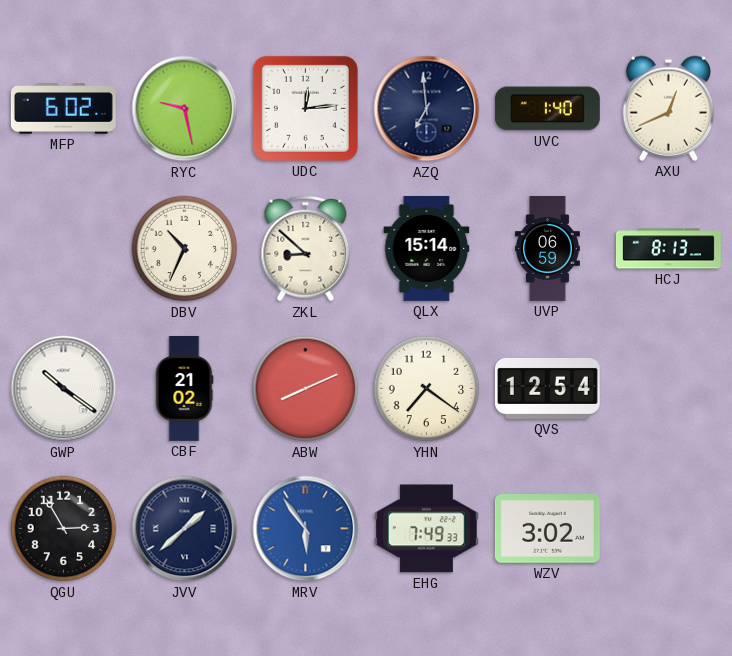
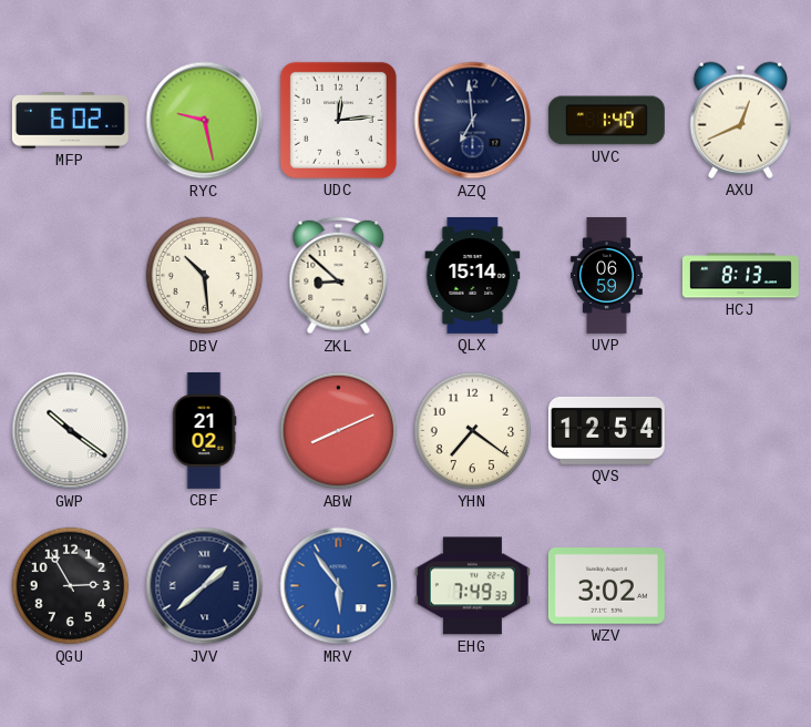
DBV: 10:34 -> 10:29
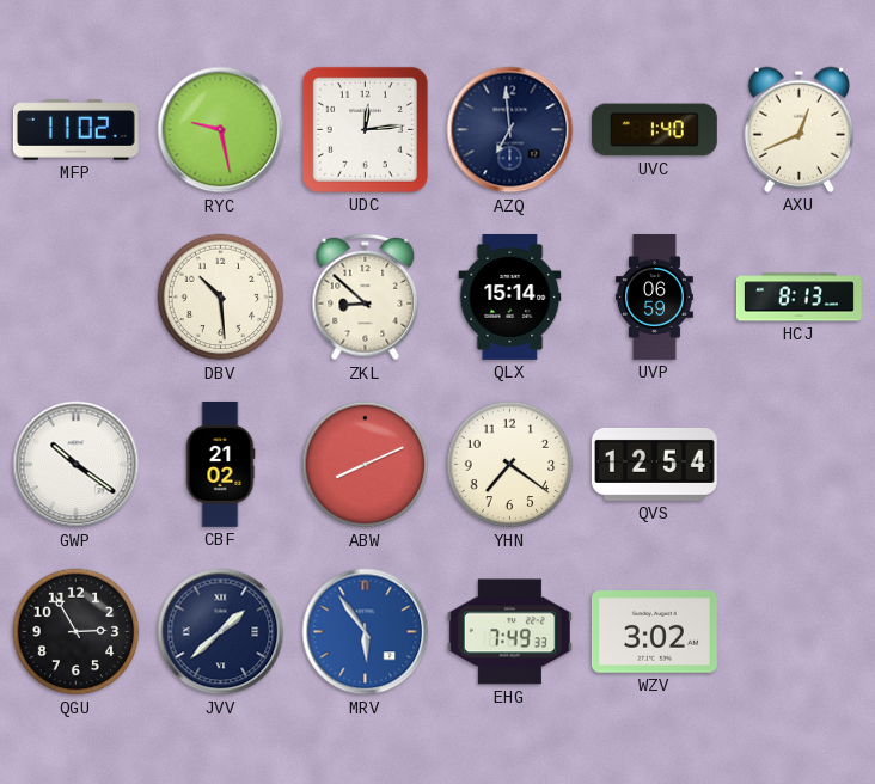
MFP: 6:02 -> 11:02
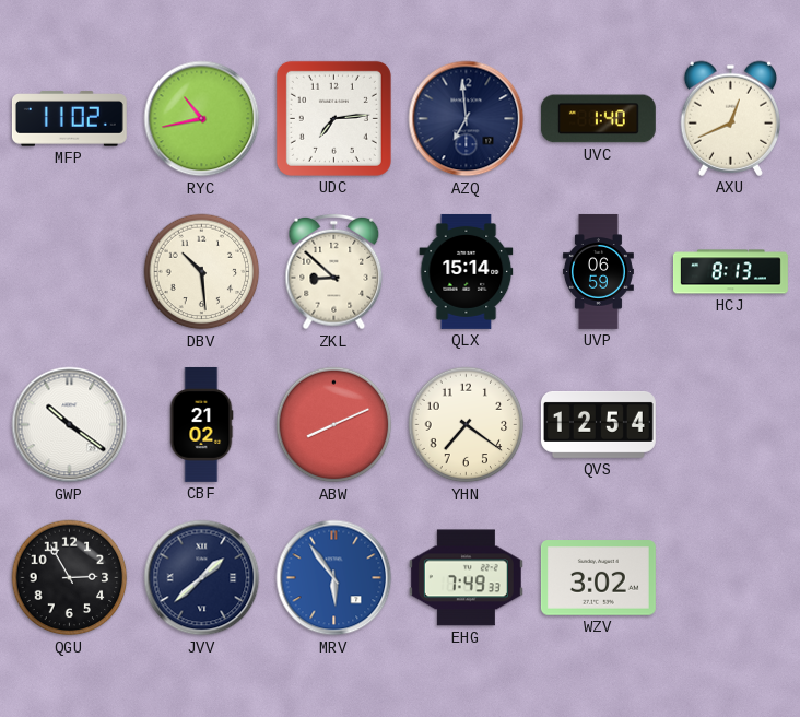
RYC: 9:28 -> 10:43
UDC: 12:14 -> 7:14
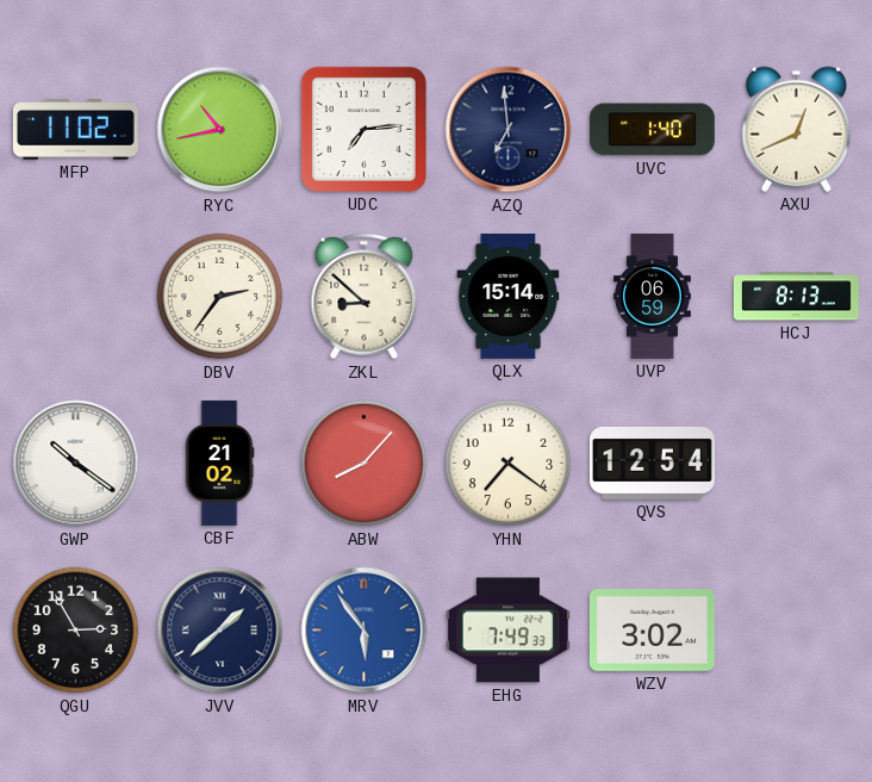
DBV: 10:29 -> 2:36
ABW: 8:11 -> 8:07
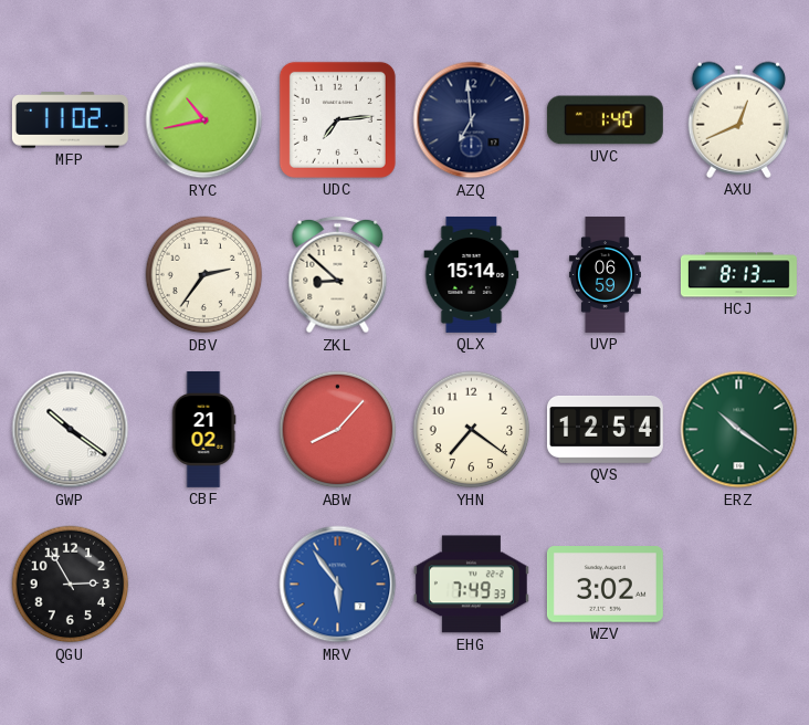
ERZ: none -> 10:21
JVV: 1:38 -> none
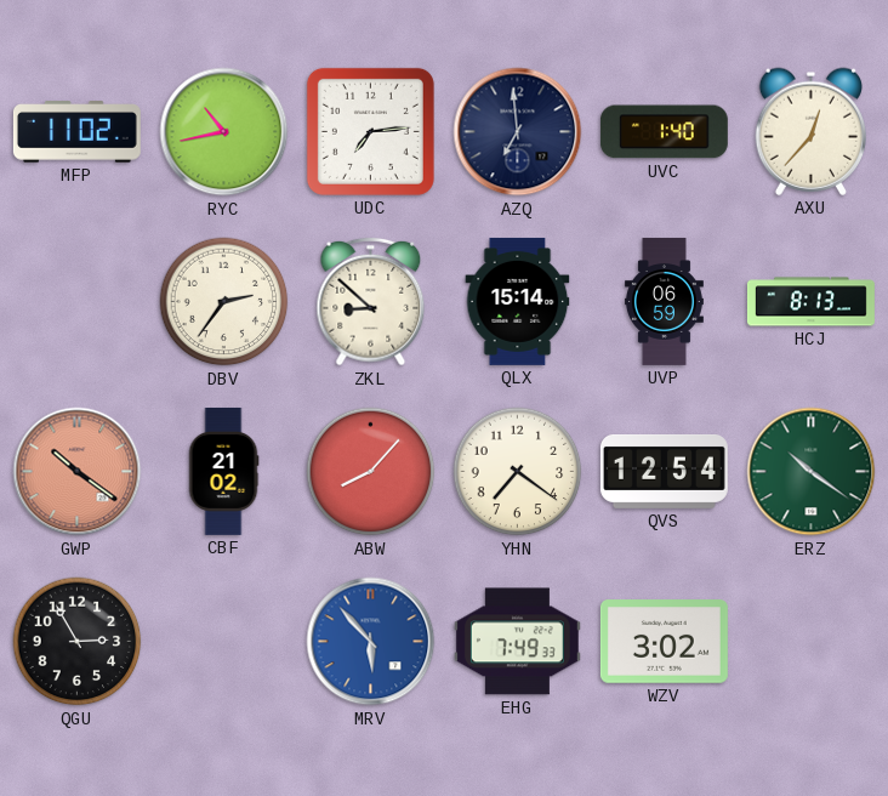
AXU: 12:41 -> 12:37
GWP dial: white -> salmon
MRV: 5:54 -> 5:53
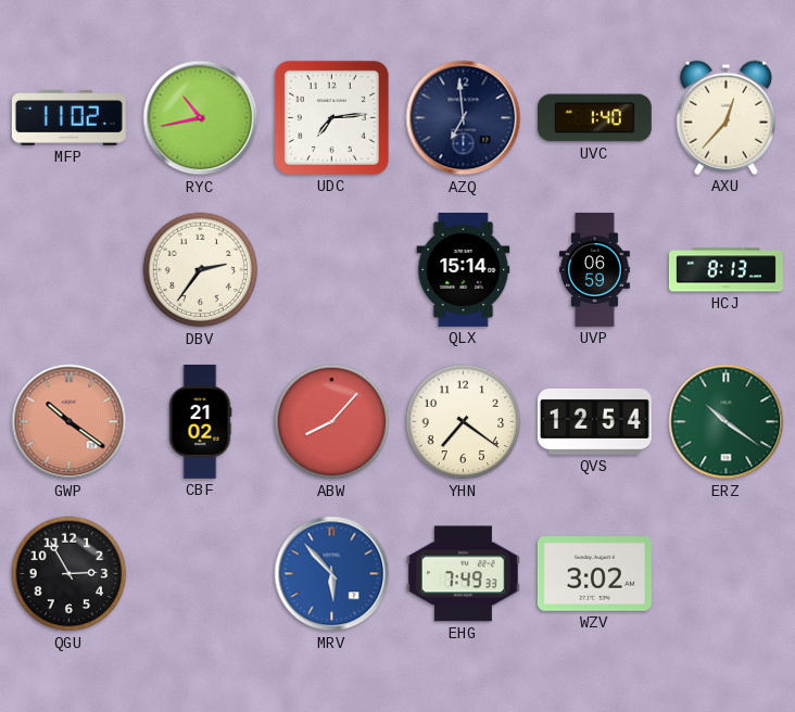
ZKL: 8:52 -> none
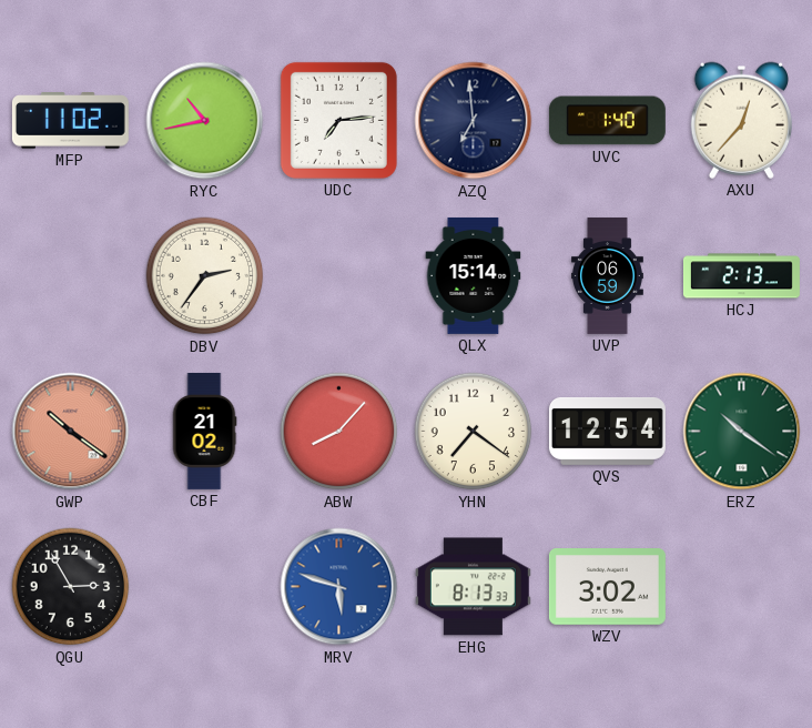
HCJ: 8:13 -> 2:13
MRV: 5:53 -> 5:48
EHG: 7:49 -> 8:13
